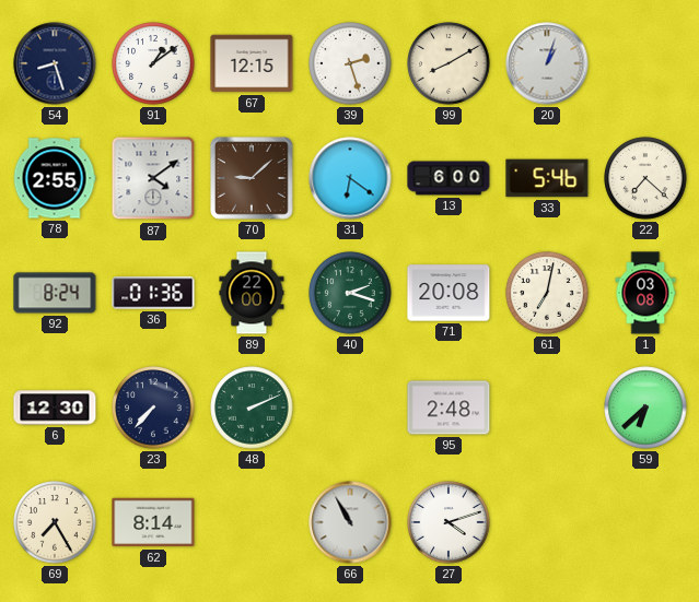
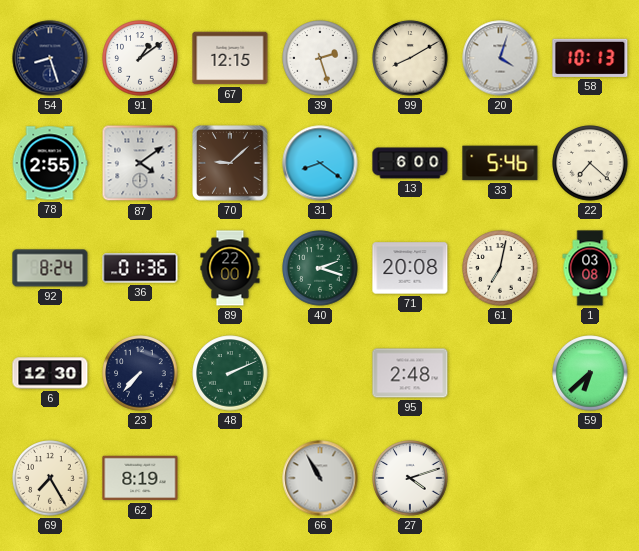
20: 1:03 -> 4:03
58: none -> 10:13
31: 6:21 -> 8:21
62: 8:14 -> 8:19
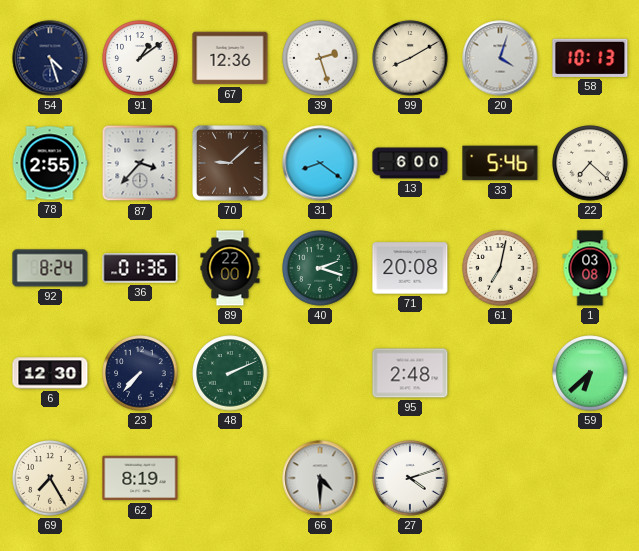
54: 8:27 -> 4:27
67: 12:15 -> 12:36
87: 4:09 -> 3:37
66: 10:55 -> 4:30
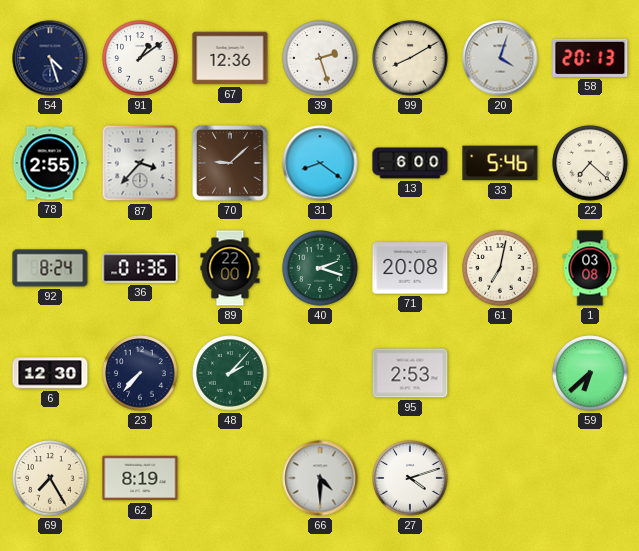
58: 10:13 -> 20:13
48: 2:11 -> 2:07
95: 2:48 -> 2:53
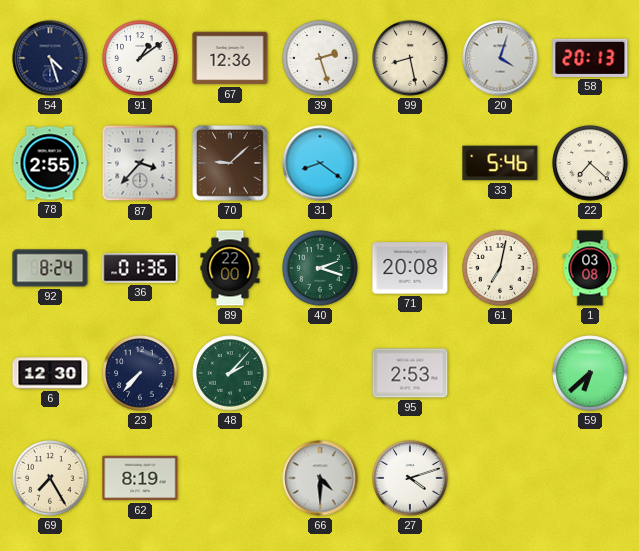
99: 8:10 -> 8:28
13: 6:00 -> none
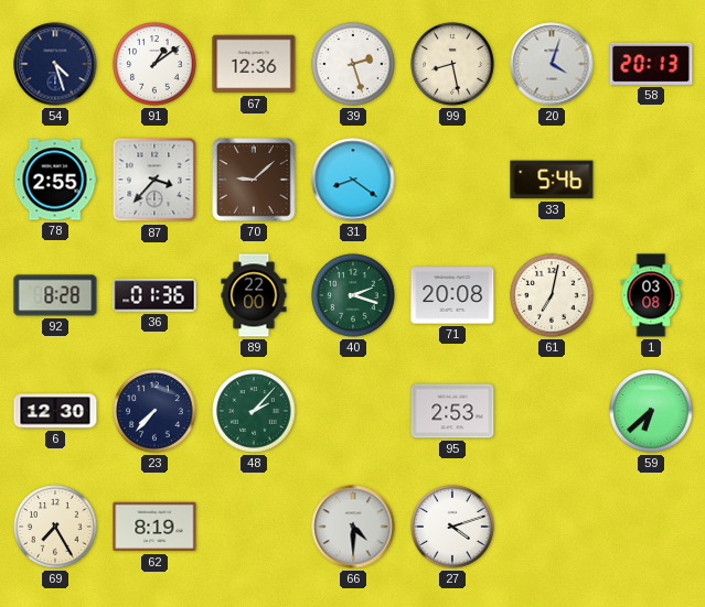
22: 7:22 -> none
92: 8:24 -> 8:28
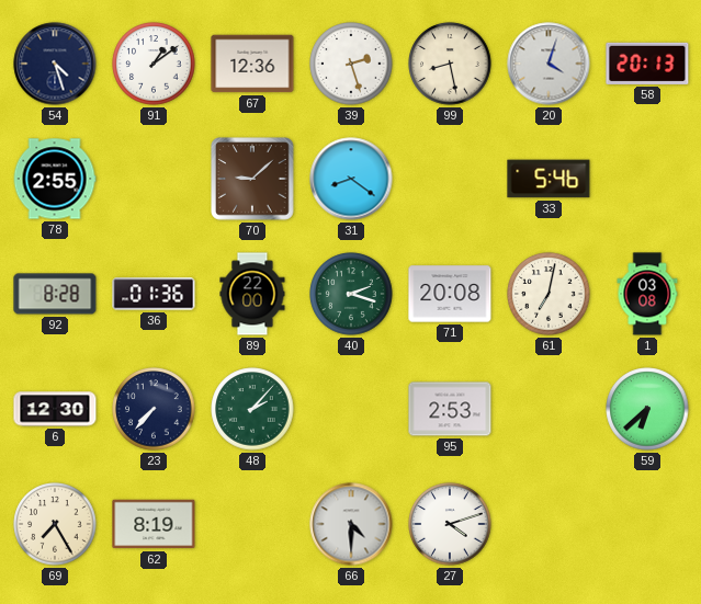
87: 3:37 -> none
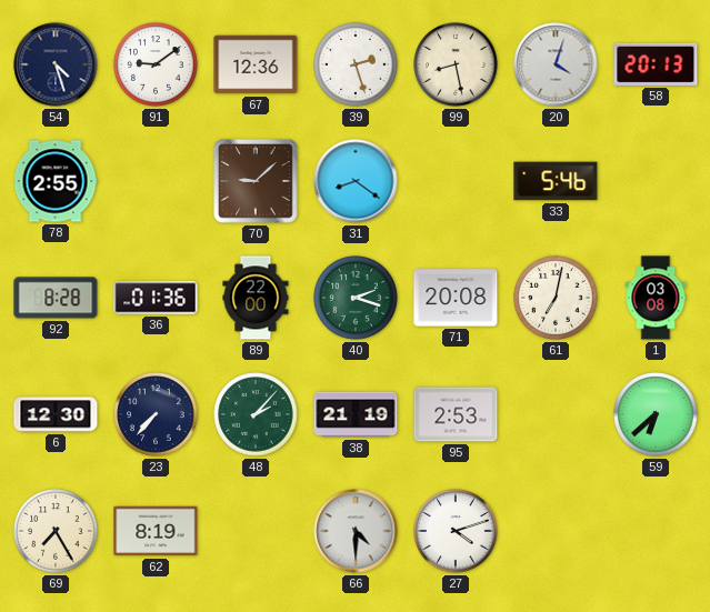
91: 1:09 -> 9:09
38: none -> 21:19
